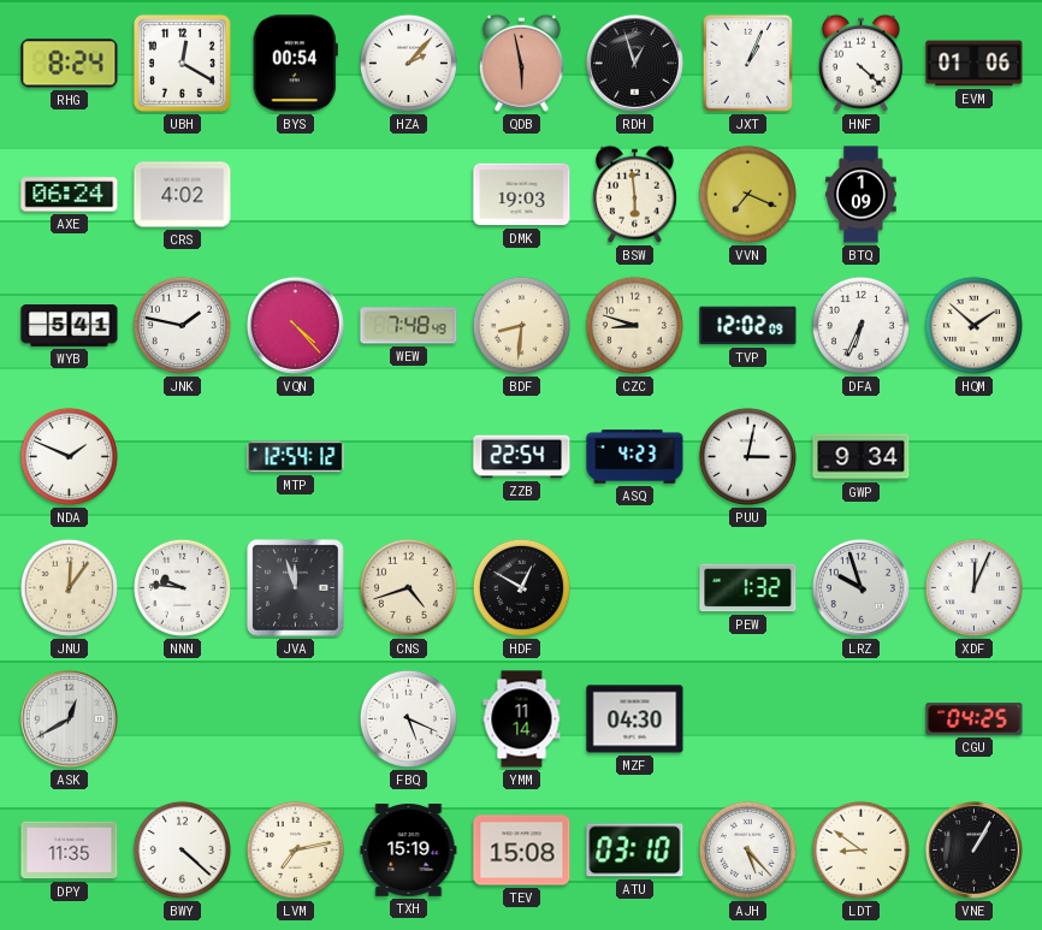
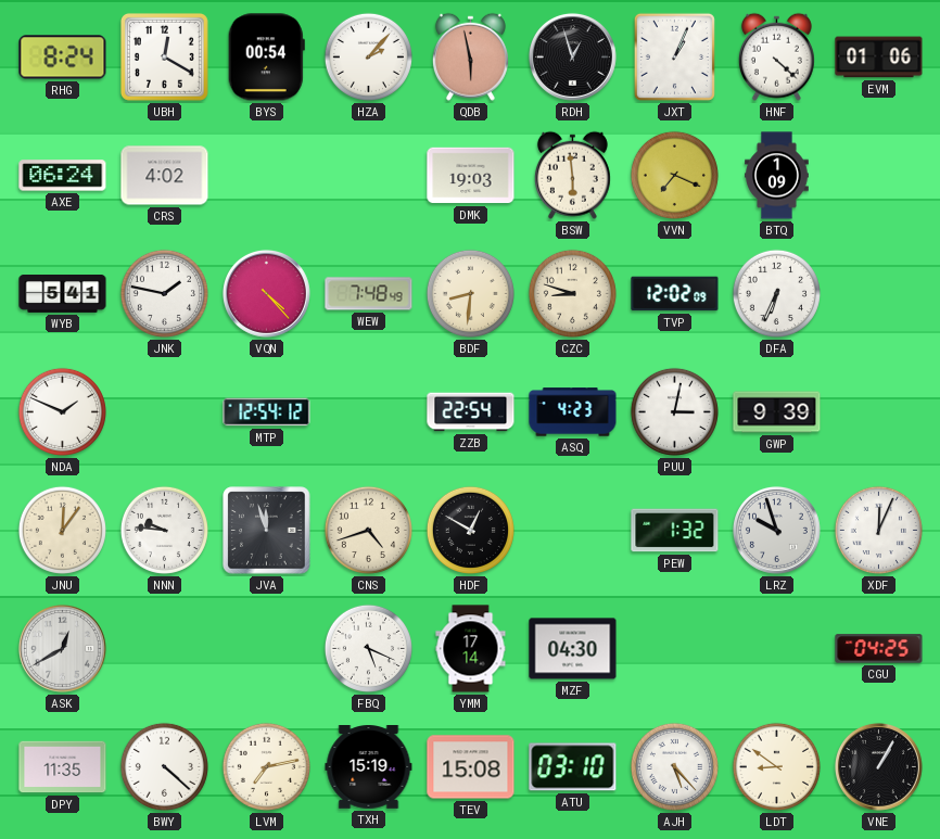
HQM: 1:52 -> none
GWP: 9:34 -> 9:39
YMM: 11:14 -> 17:14
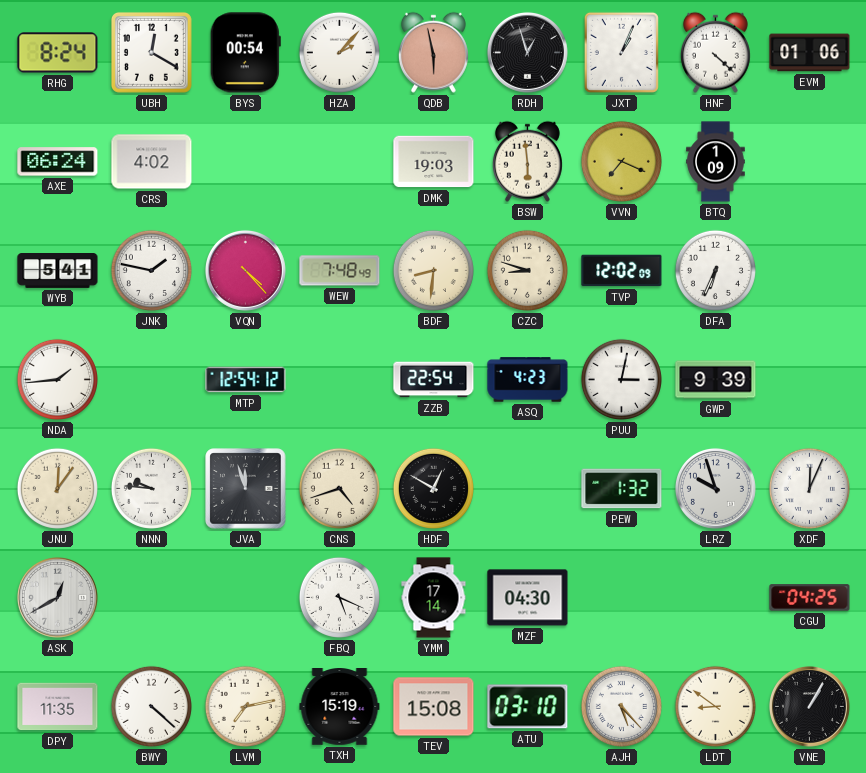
NDA: 1:49 -> 1:44
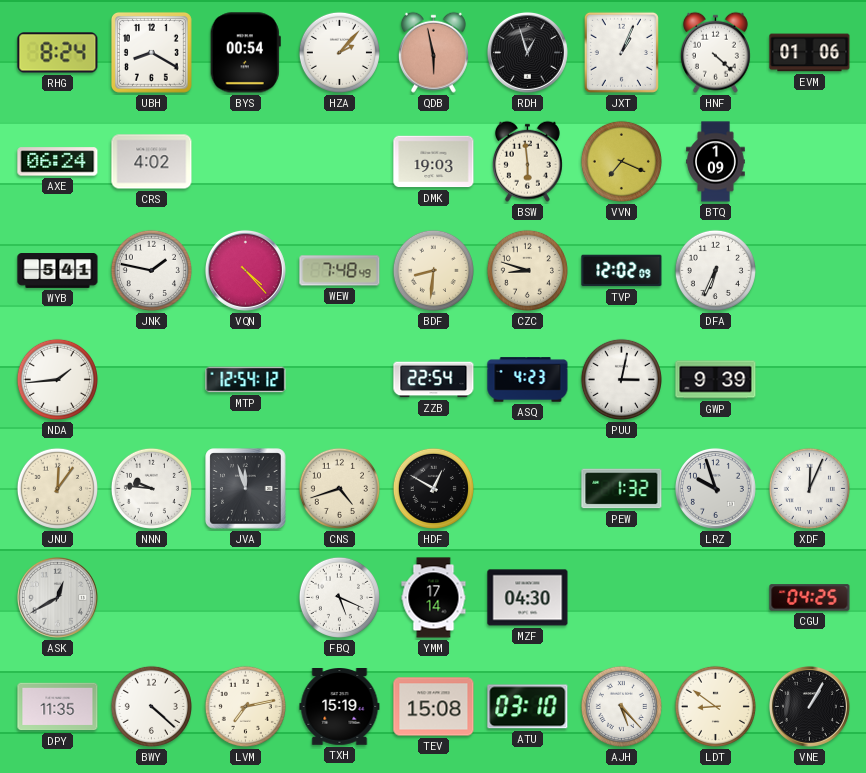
UBH: 12:20 -> 8:20
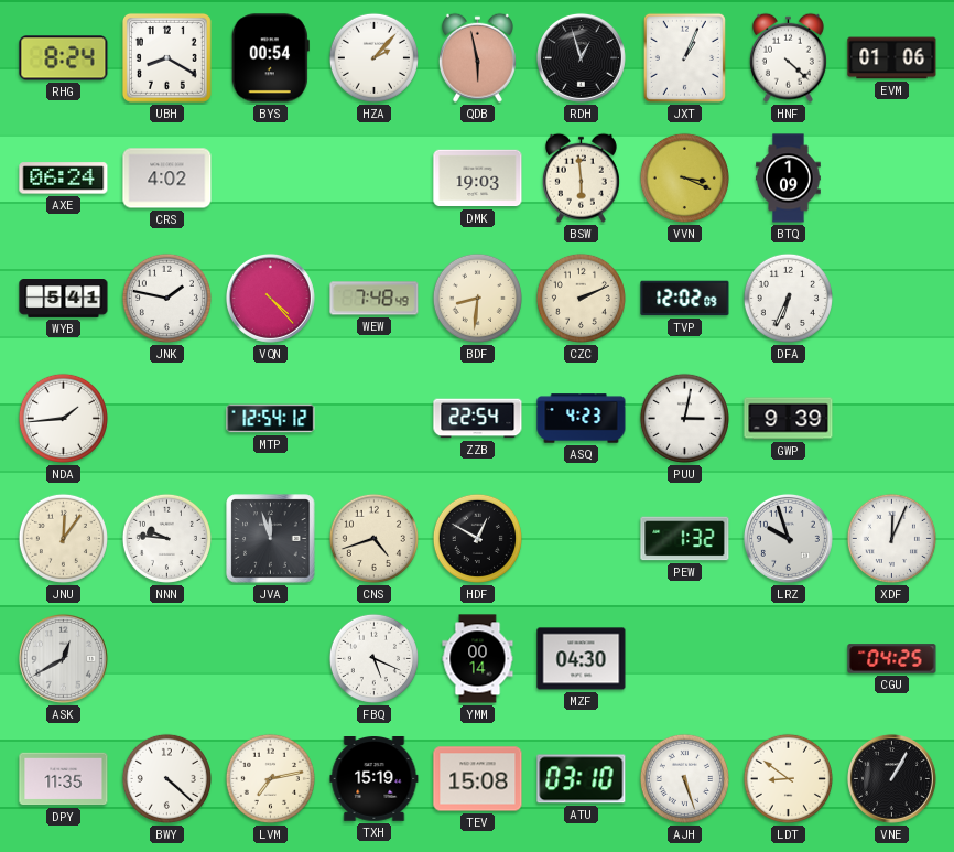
VVN: 7:19 -> 3:19
CZC: 8:48 -> 2:11
YMM: 17:14 -> 00:14
AJH: 5:23 -> 5:27
